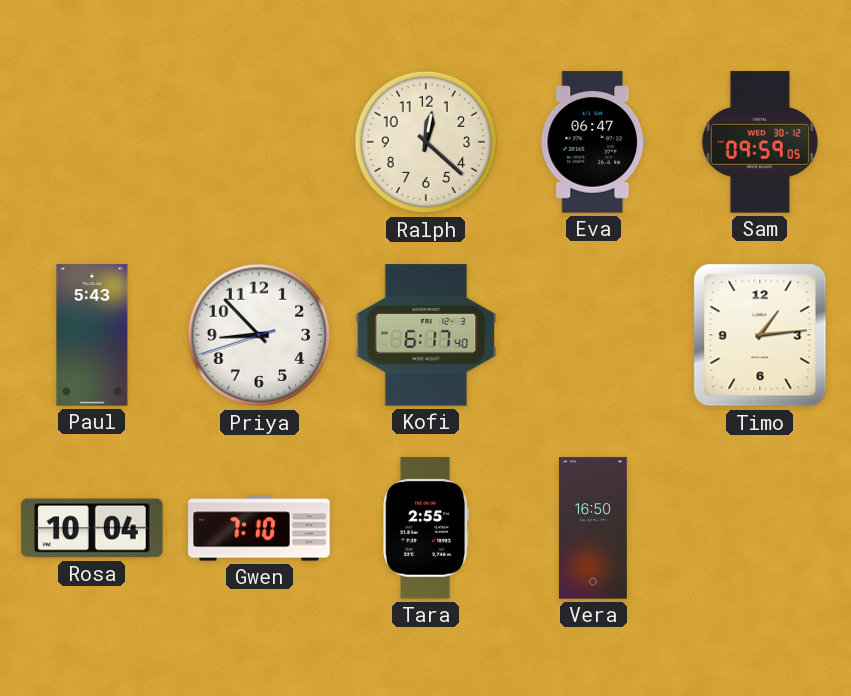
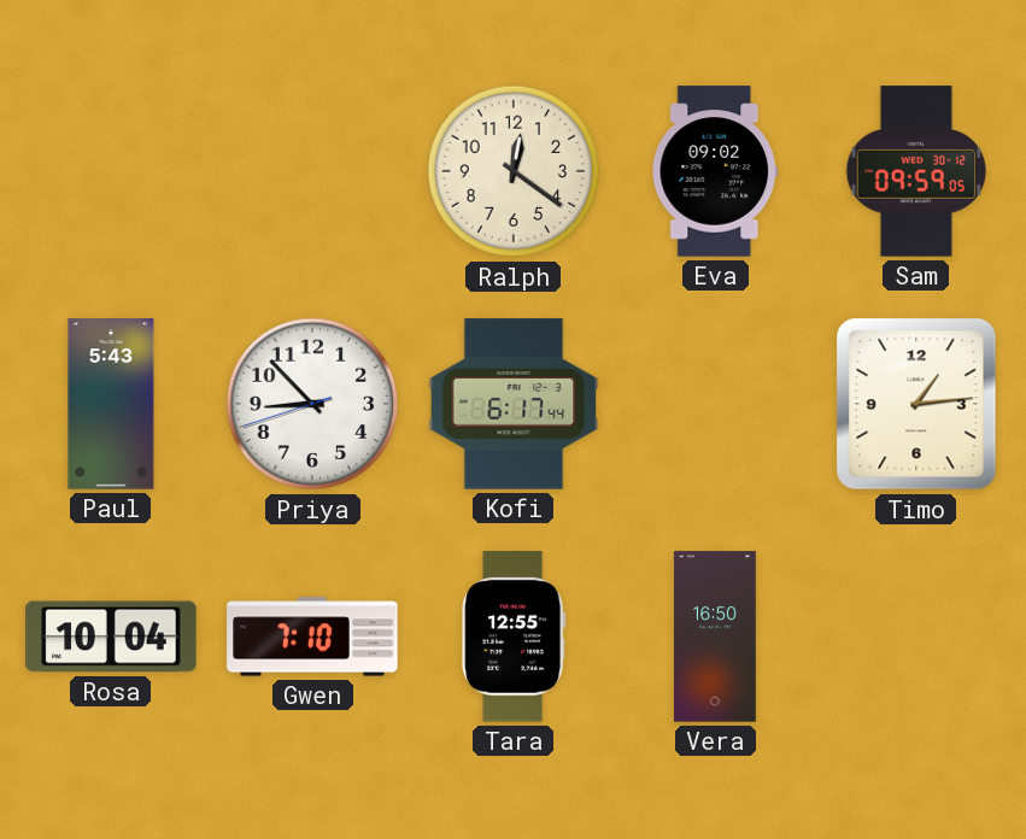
Ralph: 12:22 -> 12:21
Eva: 06:47 -> 09:02
Kofi: 6:17:40 -> 6:17:44
Tara: 2:55 -> 12:55
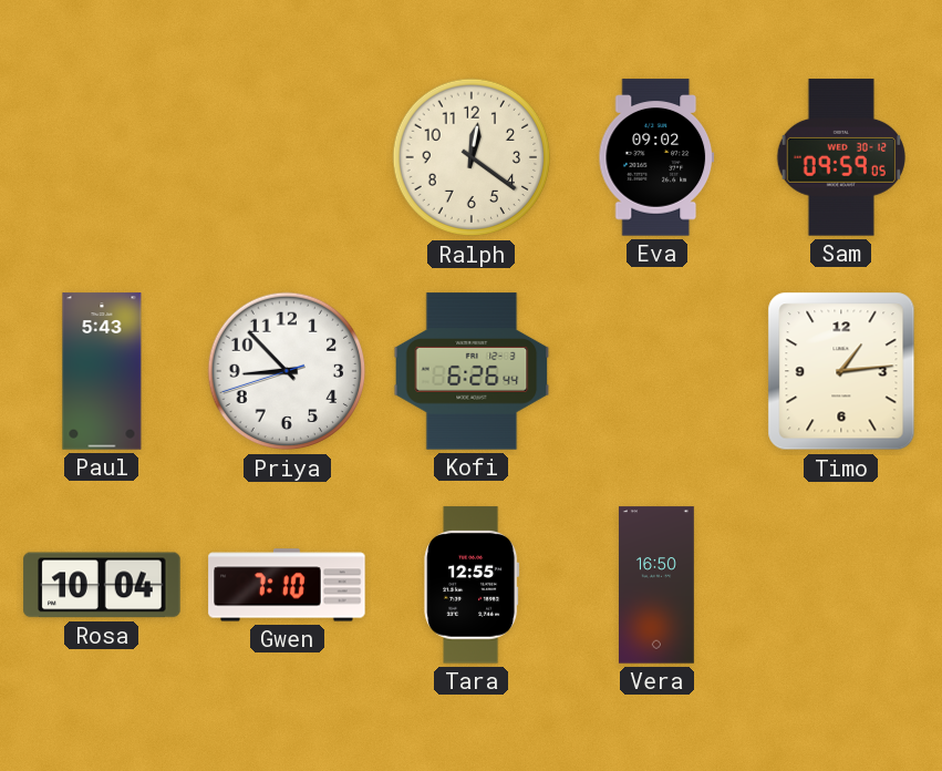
Kofi: 6:17 -> 6:26
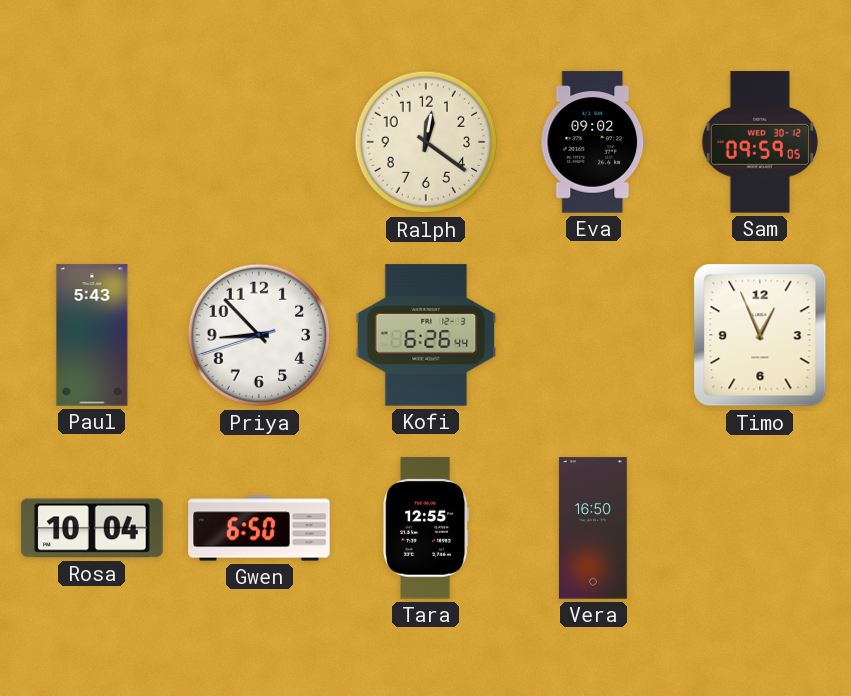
Timo: 1:14 -> 12:56
Gwen: 7:10 -> 6:50
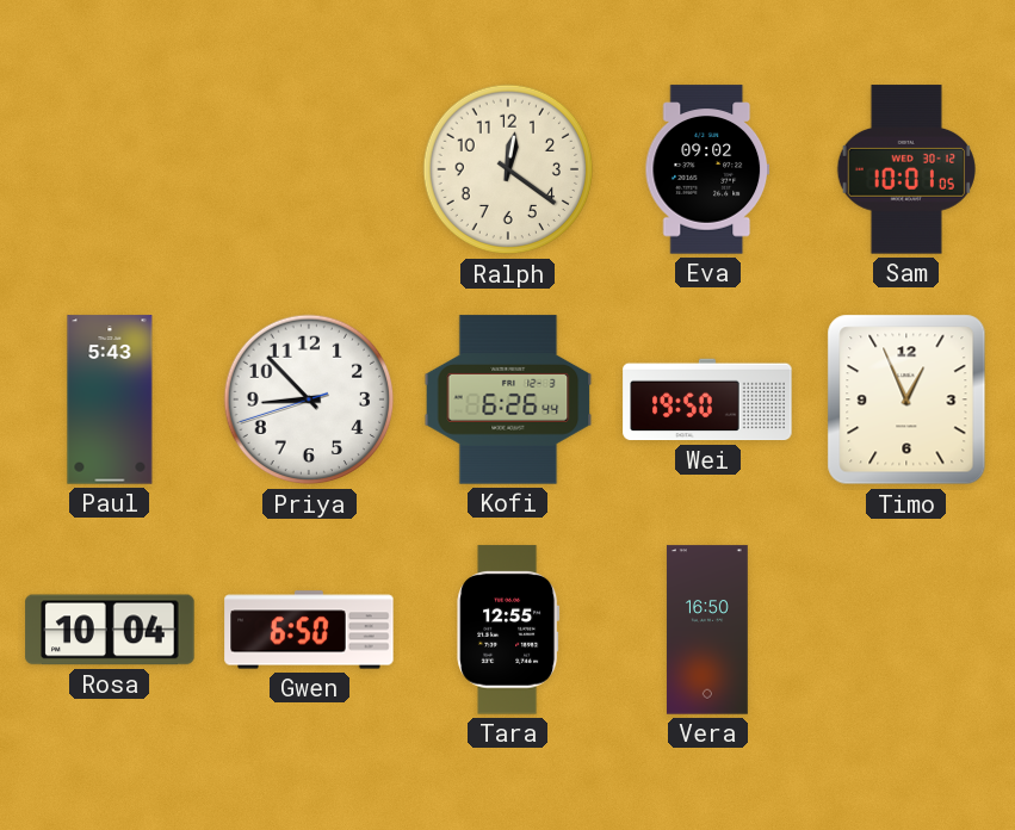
Sam: 09:59 -> 10:01
Wei: none -> 19:50
